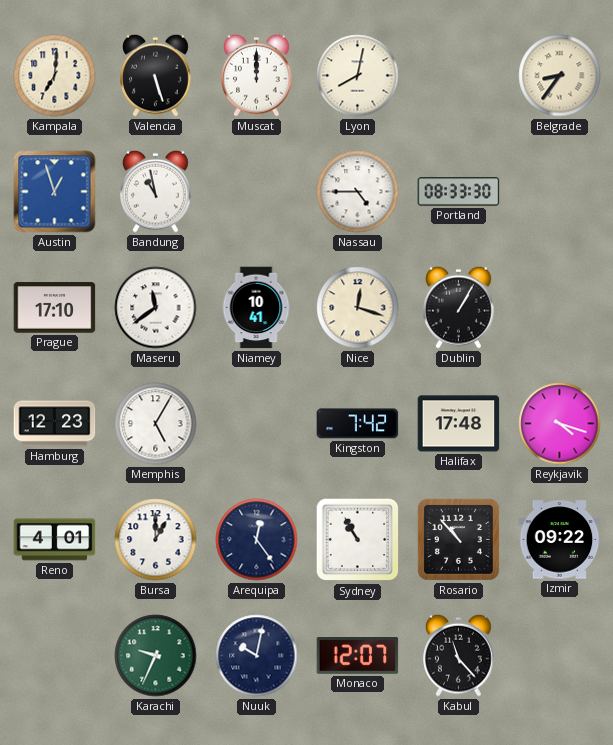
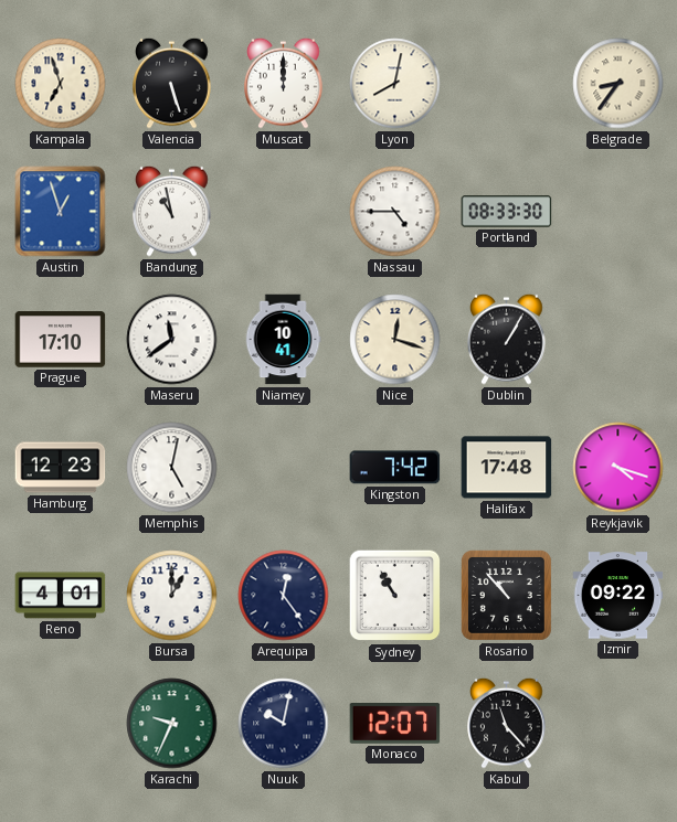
Kampala: 7:01 -> 6:57
Memphis: 5:05 -> 5:02
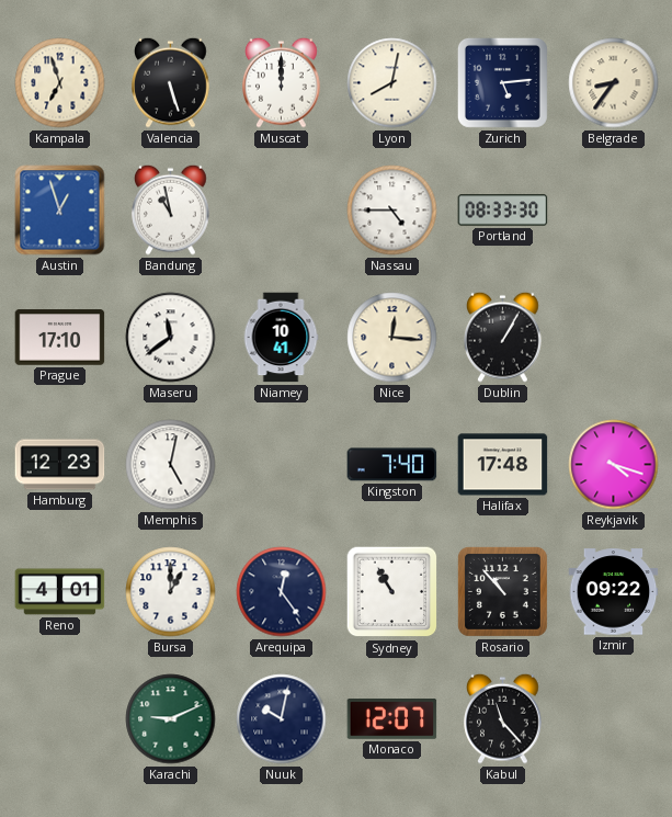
Zurich: none -> 5:14
Nice: 12:18 -> 12:16
Kingston: 7:42 -> 7:40
Karachi: 9:34 -> 9:11
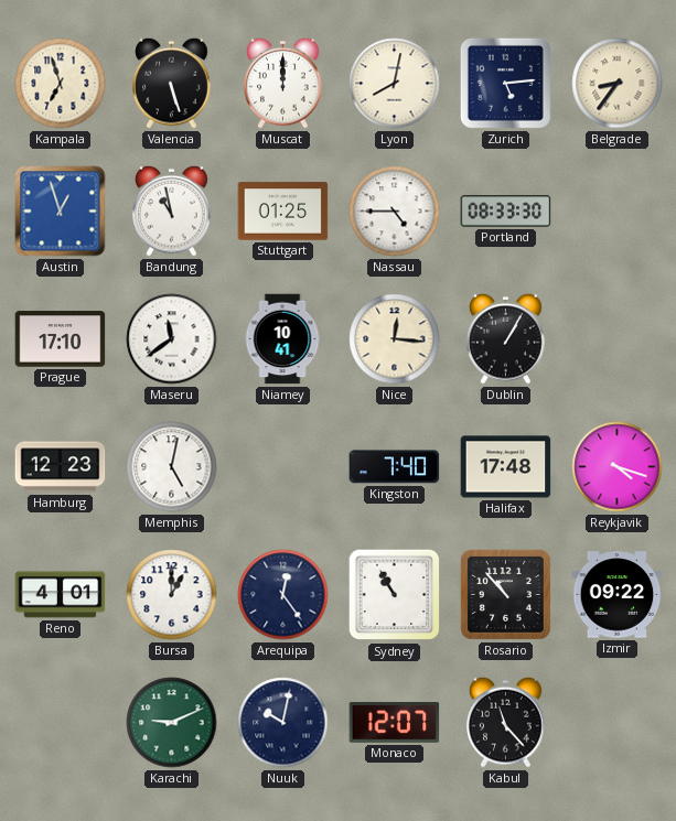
Stuttgart: none -> 01:25
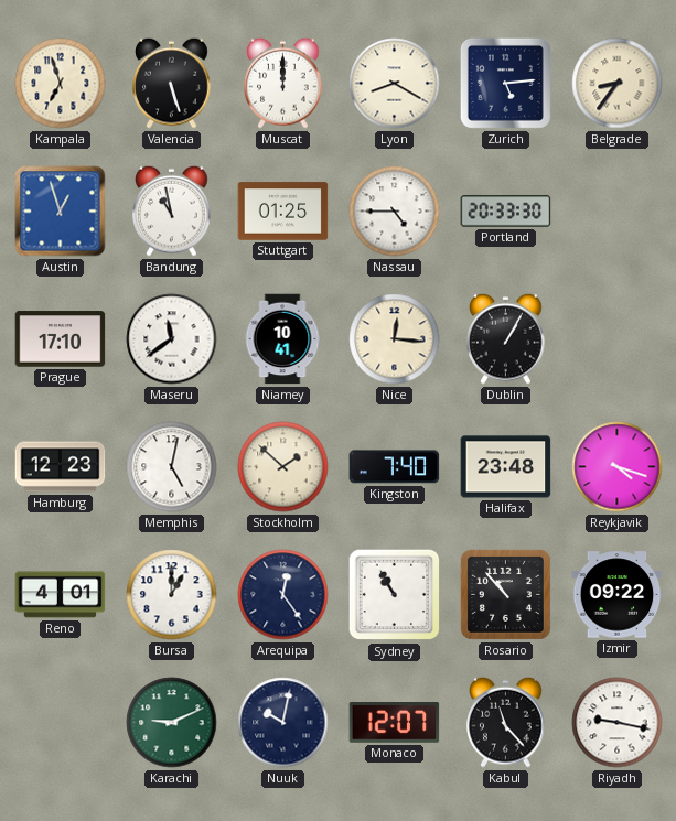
Lyon: 8:02 -> 8:20
Portland: 08:33 -> 20:33
Stockholm: none -> 1:52
Halifax: 17:48 -> 23:48
Riyadh: none -> 9:17
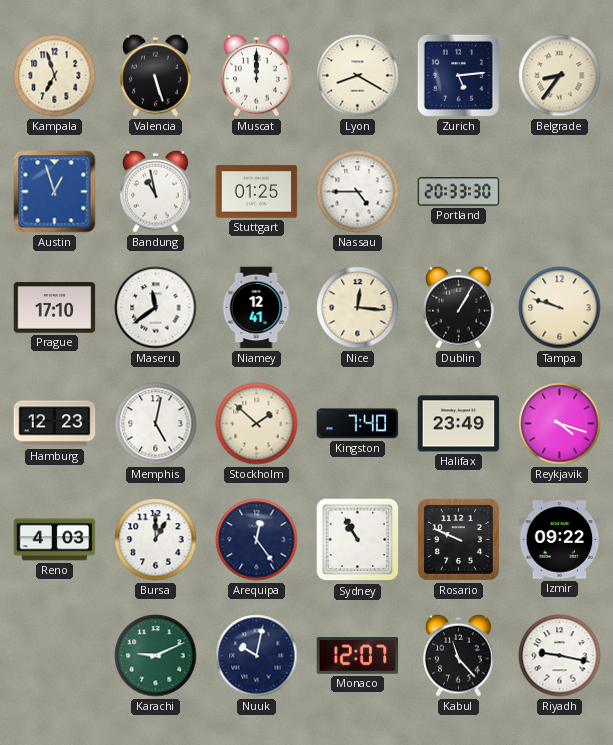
Niamey: 10:41 -> 12:41
Tampa: none -> 9:48
Halifax: 23:48 -> 23:49
Reno: 4:01 -> 4:03
Rosario: 10:53 -> 9:49
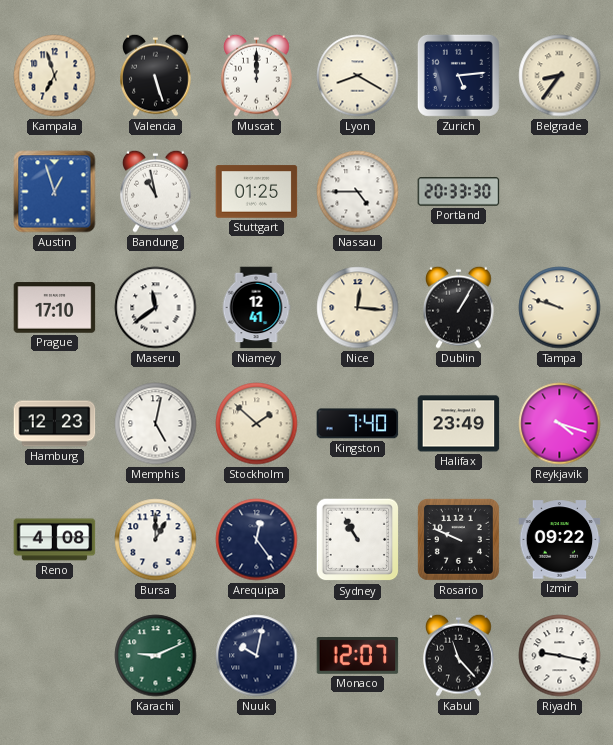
Reno: 4:03 -> 4:08
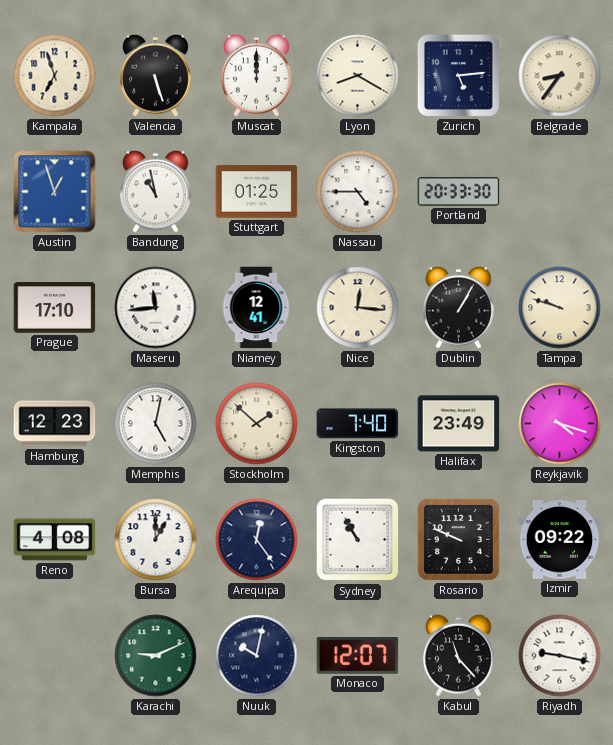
Maseru: 11:39 -> 11:44
